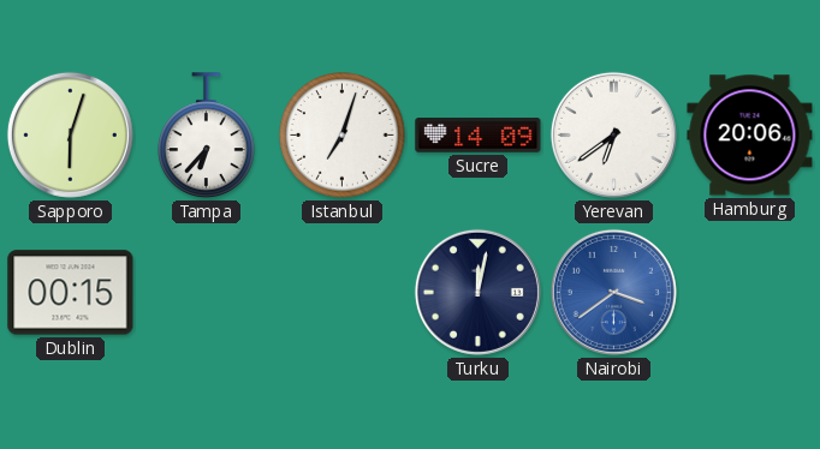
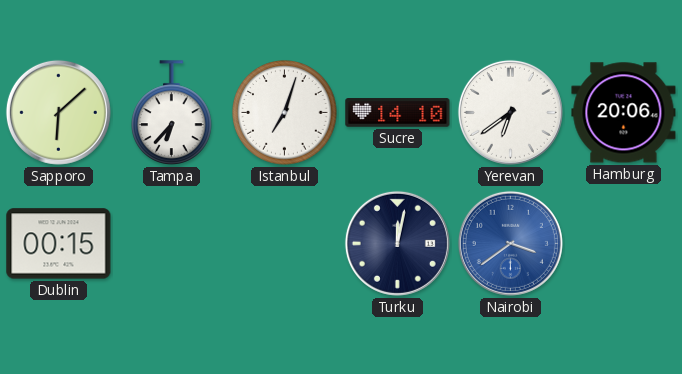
Sapporo: 6:03 -> 6:08
Sucre: 14:09 -> 14:10
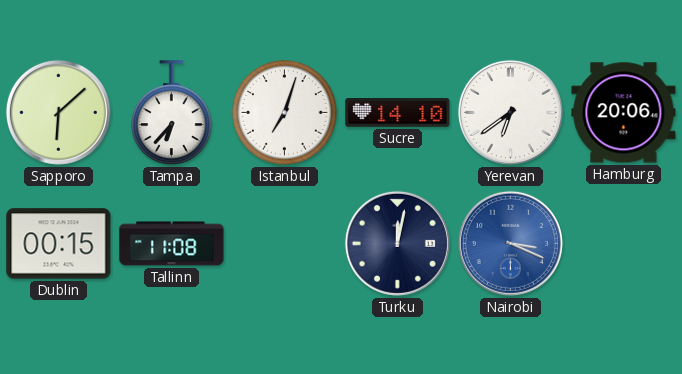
Tallinn: none -> 11:08
Nairobi: 3:39 -> 3:19
